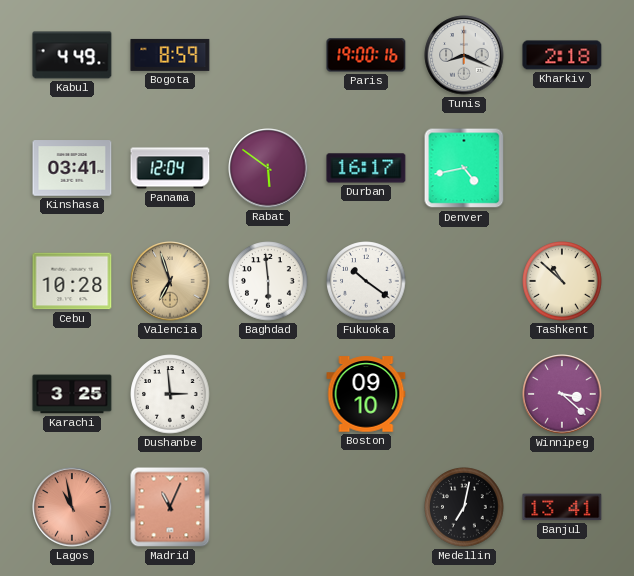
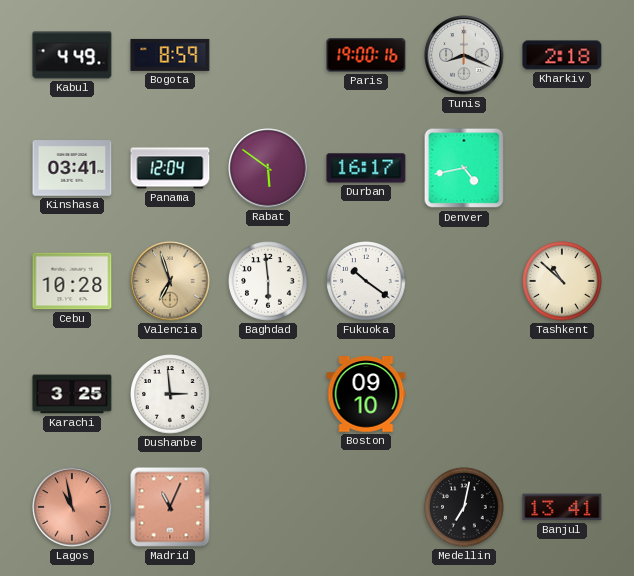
Winnipeg: 3:22 -> none
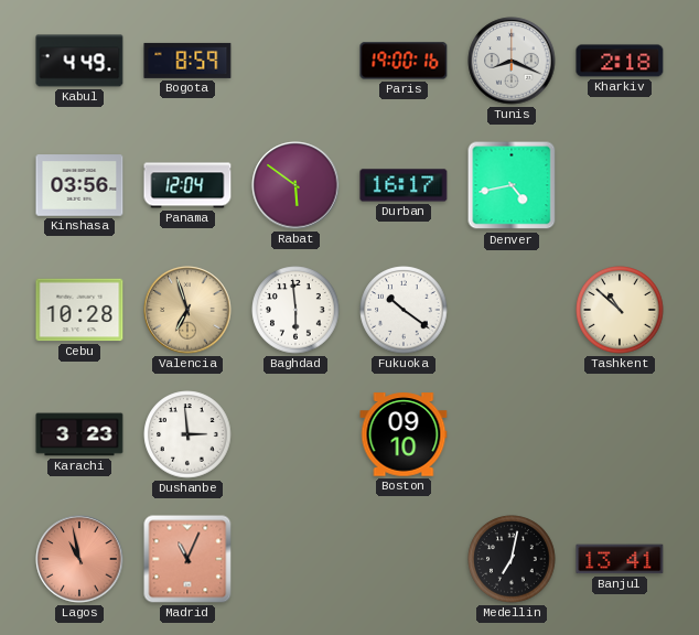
Kinshasa: 03:41 -> 03:56
Karachi: 3:25 -> 3:23
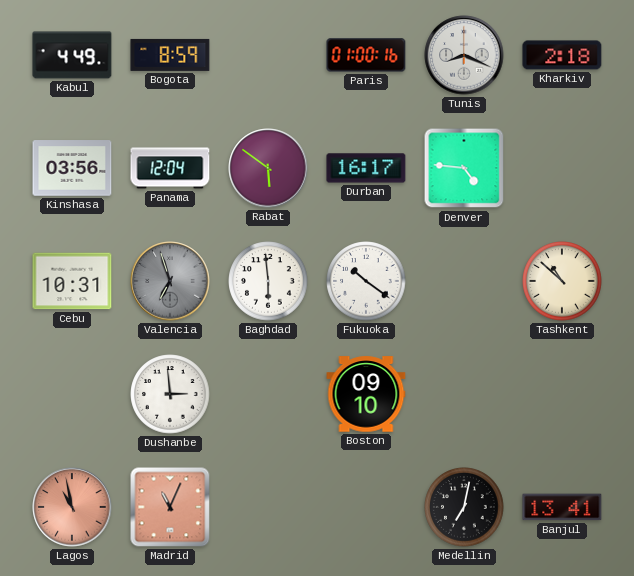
Paris: 19:00 -> 01:00
Denver: 4:43 -> 4:46
Cebu: 10:28 -> 10:31
Valencia dial: champagne -> grey
Karachi: 3:23 -> none
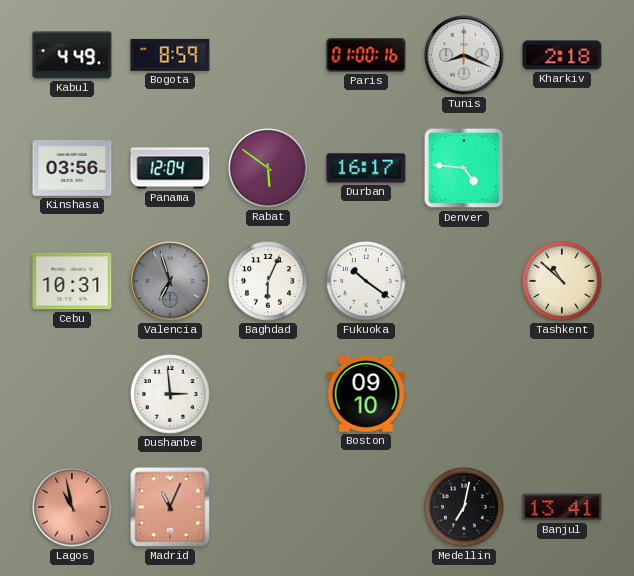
Baghdad: 5:59 -> 6:04
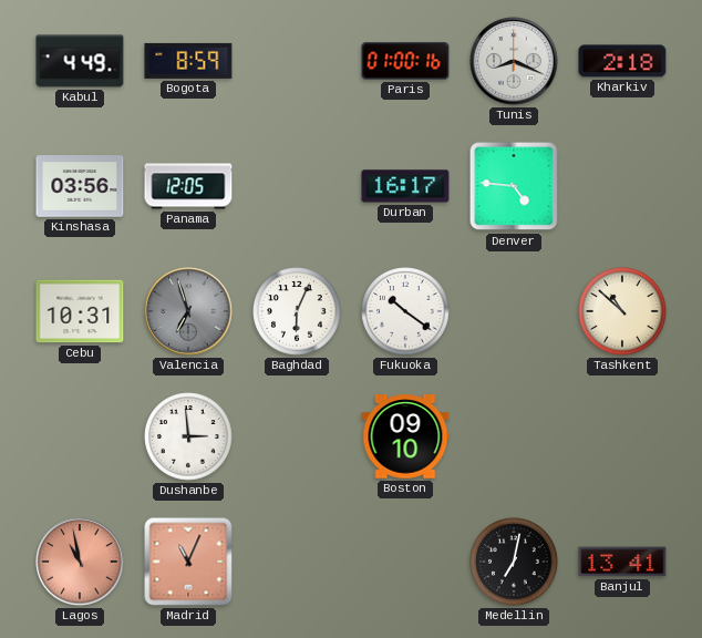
Panama: 12:04 -> 12:05
Rabat: 5:51 -> none
